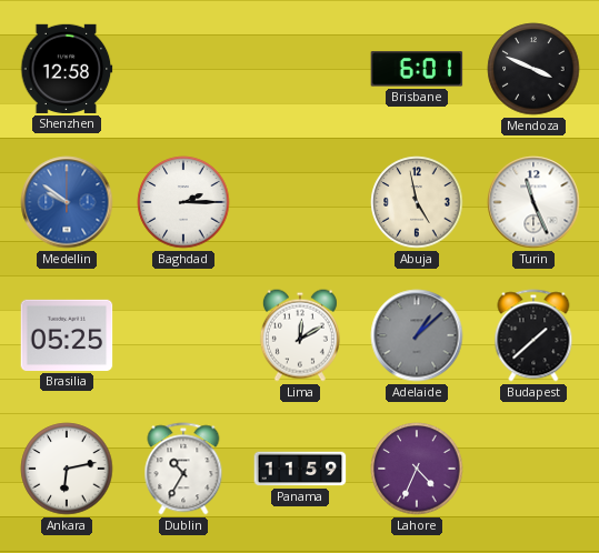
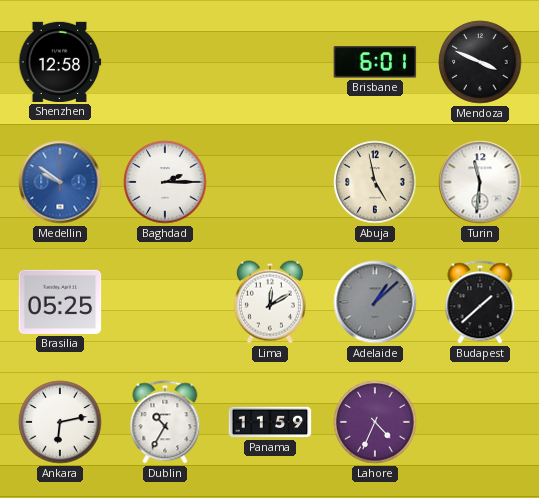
Turin: 11:26 -> 11:31
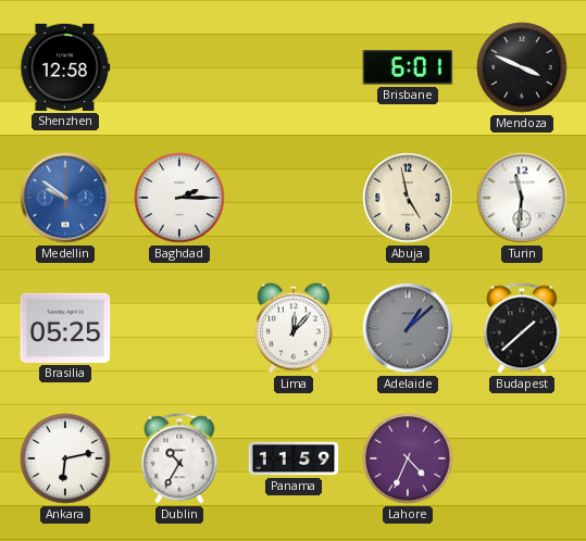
Lima: 12:10 -> 12:07
